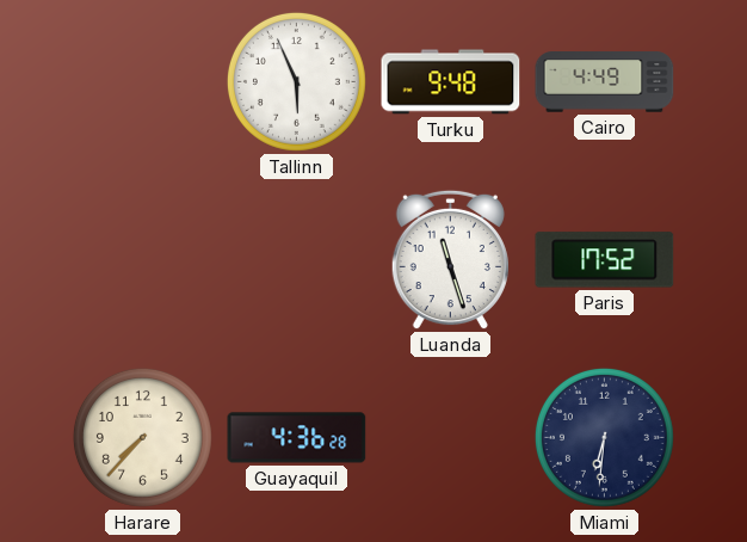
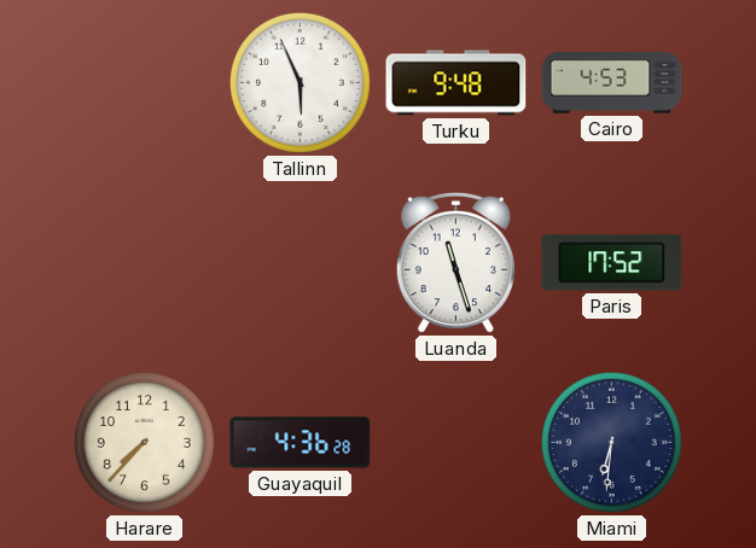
Cairo: 4:49 -> 4:53
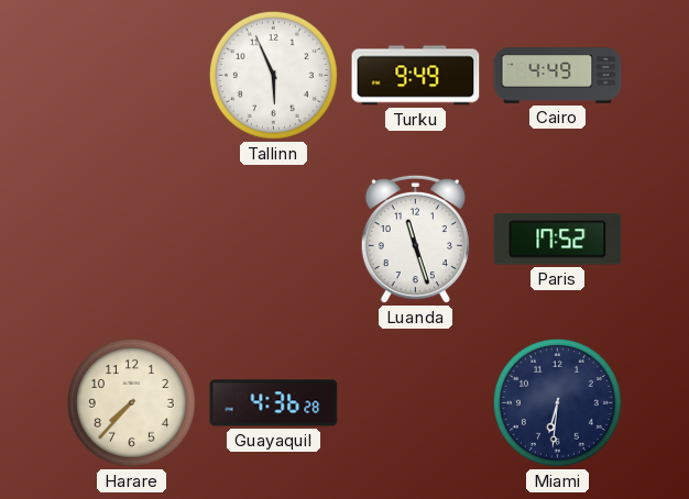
Turku: 9:48 -> 9:49
Cairo: 4:53 -> 4:49
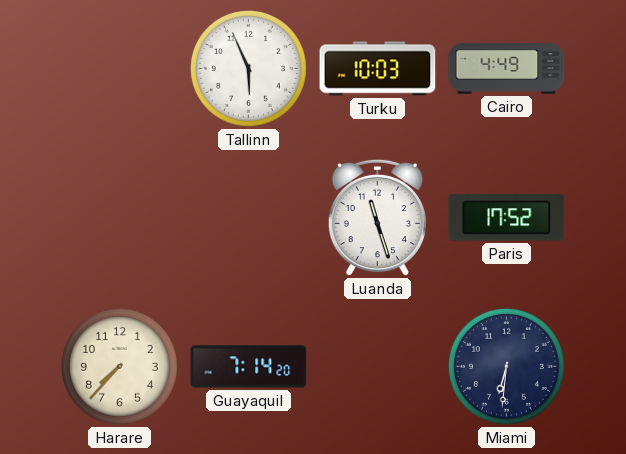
Turku: 9:49 -> 10:03
Guayaquil: 4:36 -> 7:14
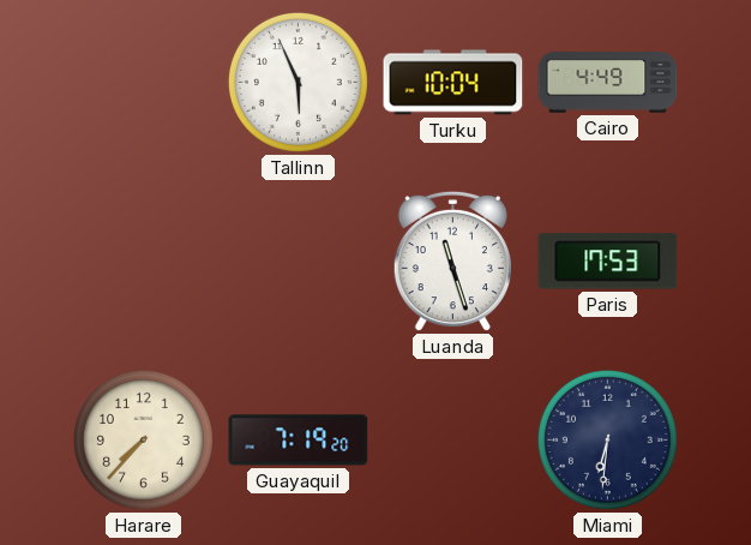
Turku: 10:03 -> 10:04
Paris: 17:52 -> 17:53
Guayaquil: 7:14 -> 7:19
